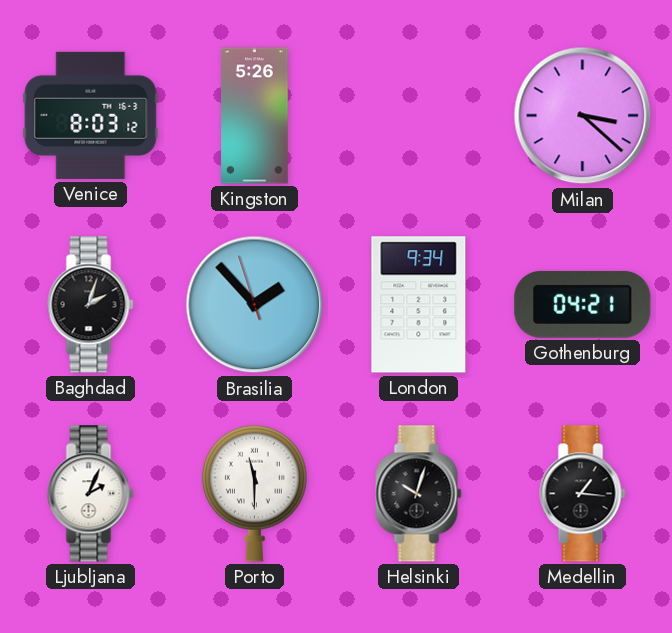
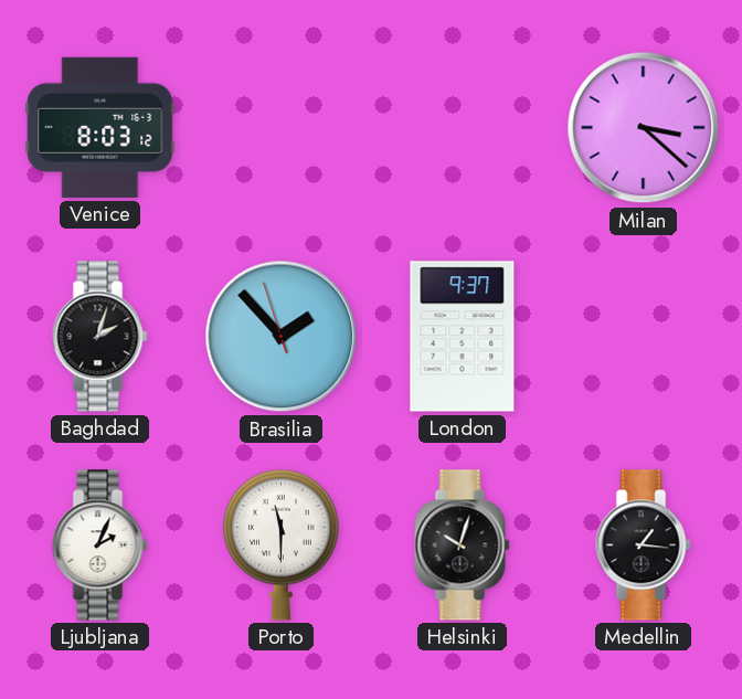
Kingston: 5:26 -> none
London: 9:34 -> 9:37
Gothenburg: 04:21 -> none
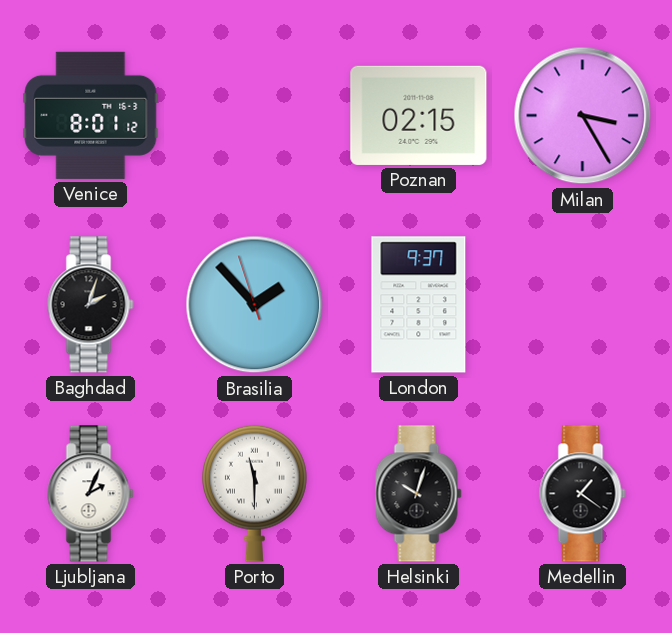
Venice: 8:03 -> 8:01
Poznan: none -> 02:15
Milan: 3:22 -> 3:25
Medellin: 1:16 -> 1:21
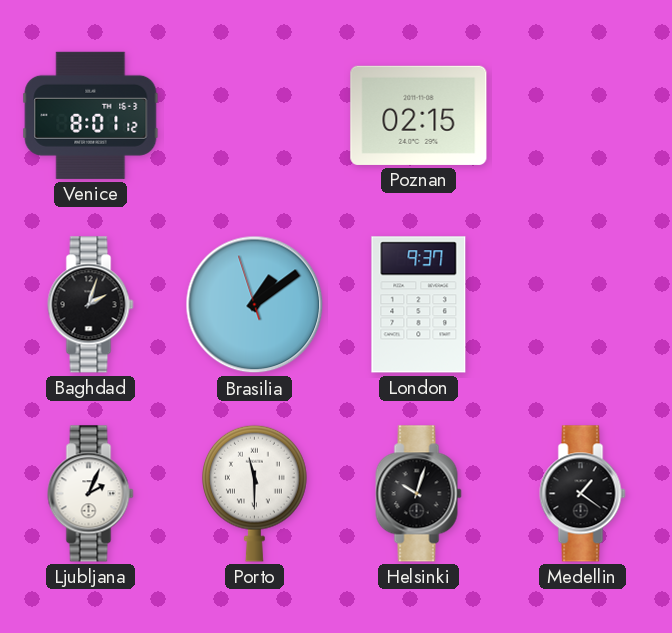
Milan: 3:25 -> none
Brasilia: 1:52 -> 1:08
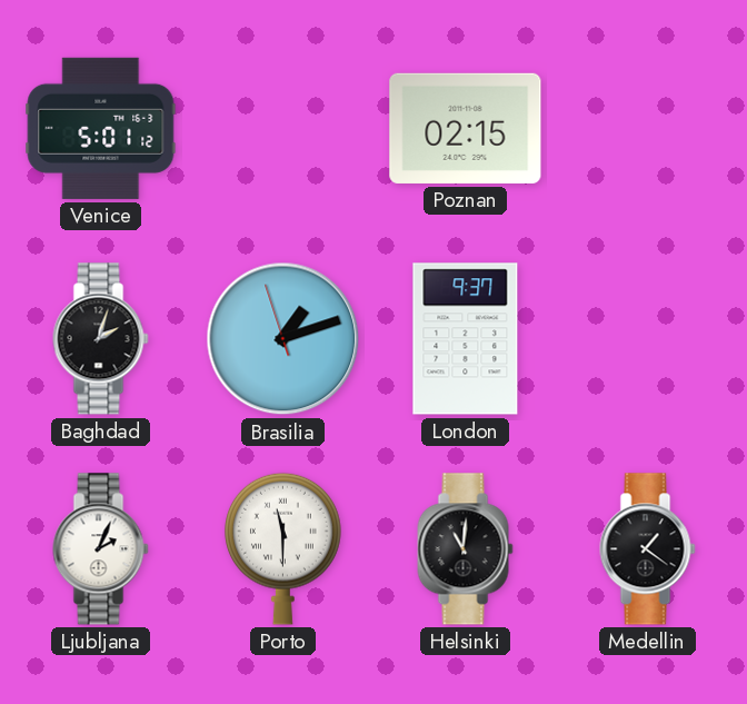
Venice: 8:01 -> 5:01
Brasilia: 1:08 -> 1:11
Helsinki: 10:03 -> 11:01
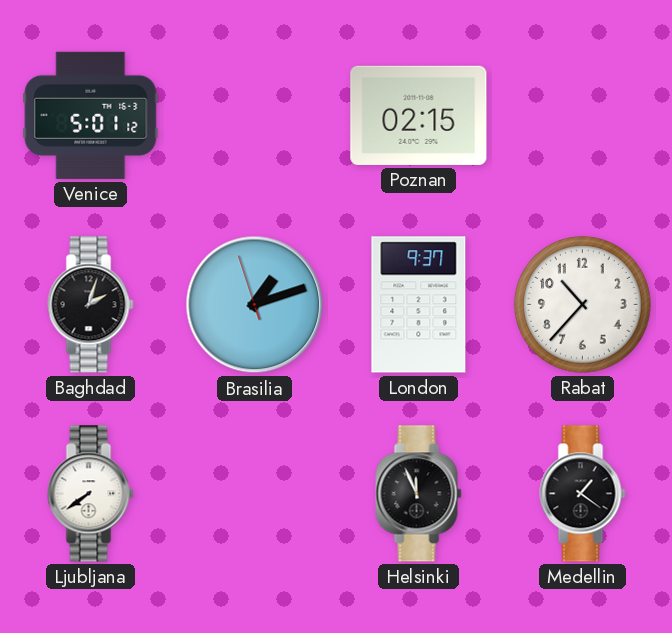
Rabat: none -> 10:37
Ljubljana: 2:04 -> 7:39
Porto: 11:30 -> none
Helsinki: 11:01 -> 11:56
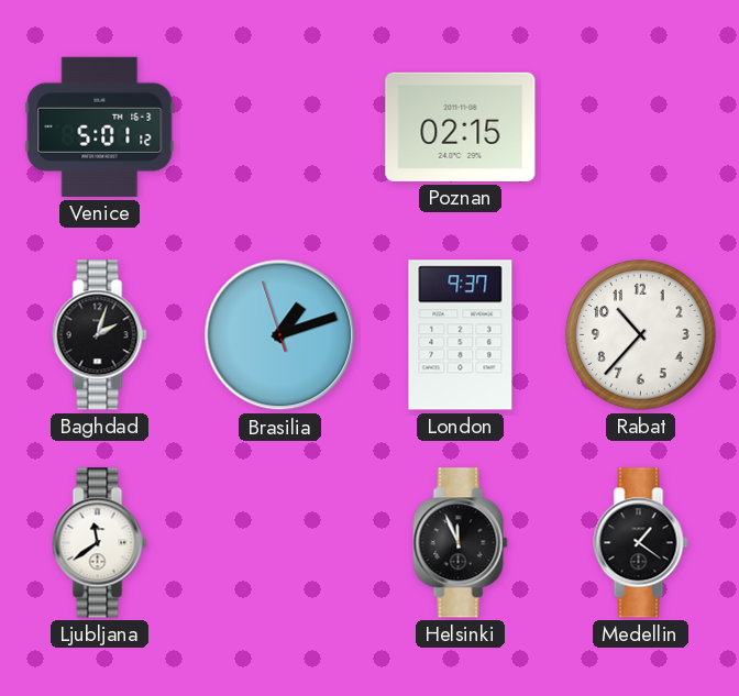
Ljubljana: 7:39 -> 11:39
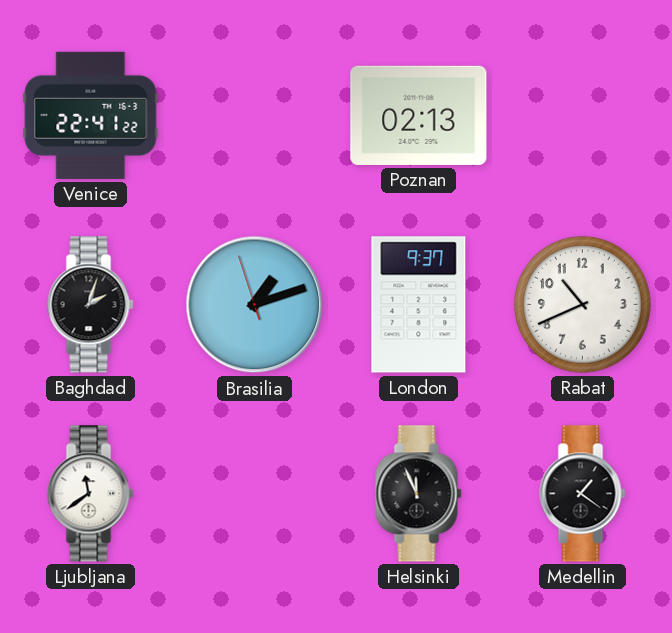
Venice: 5:01 -> 22:41
Poznan: 02:15 -> 02:13
Rabat: 10:37 -> 10:41
